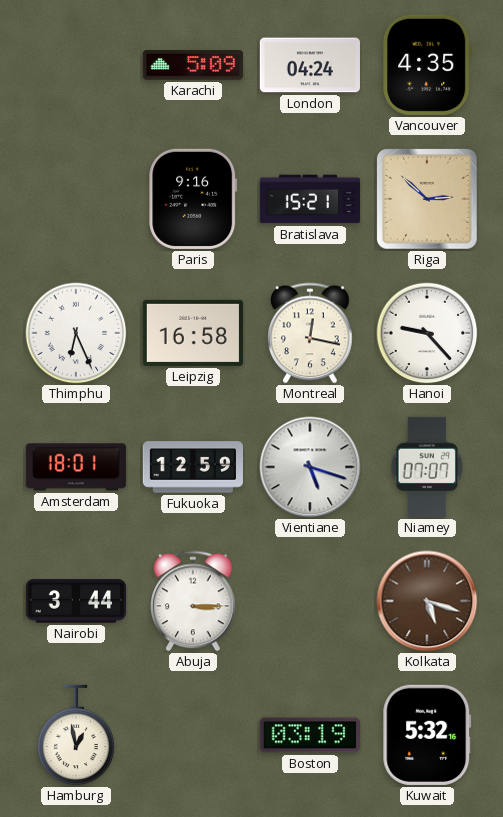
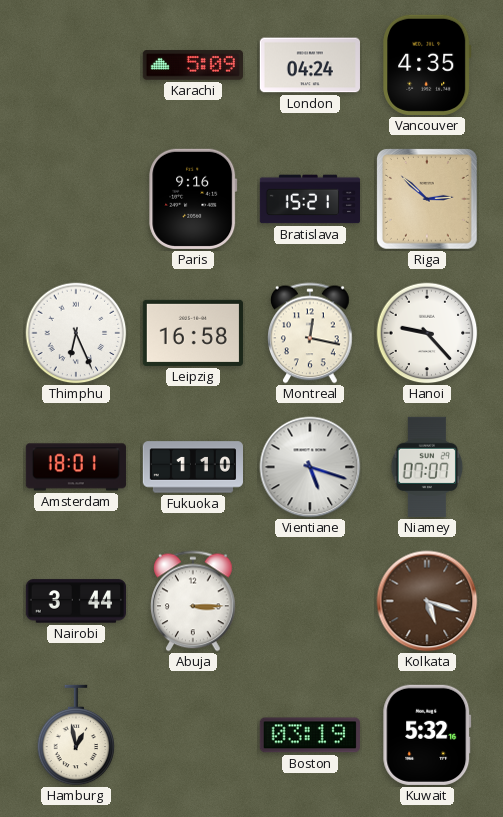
Fukuoka: 12:59 -> 1:10
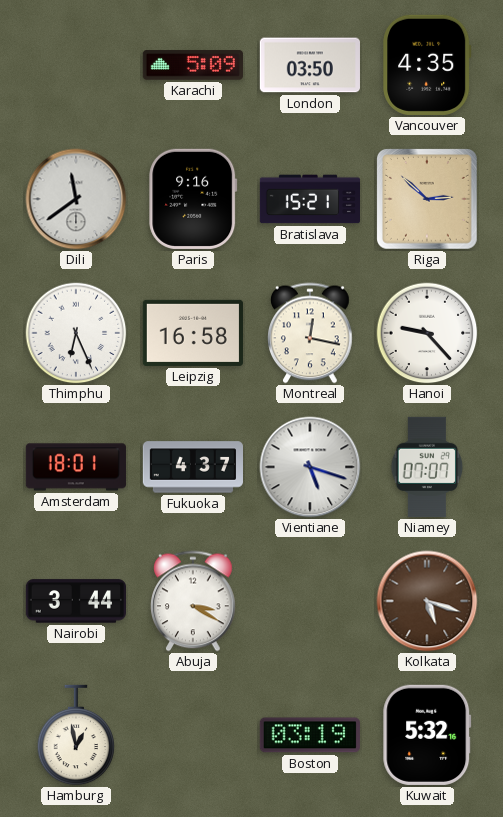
London: 04:24 -> 03:50
Dili: none -> 11:39
Fukuoka: 1:10 -> 4:37
Abuja: 3:15 -> 3:20
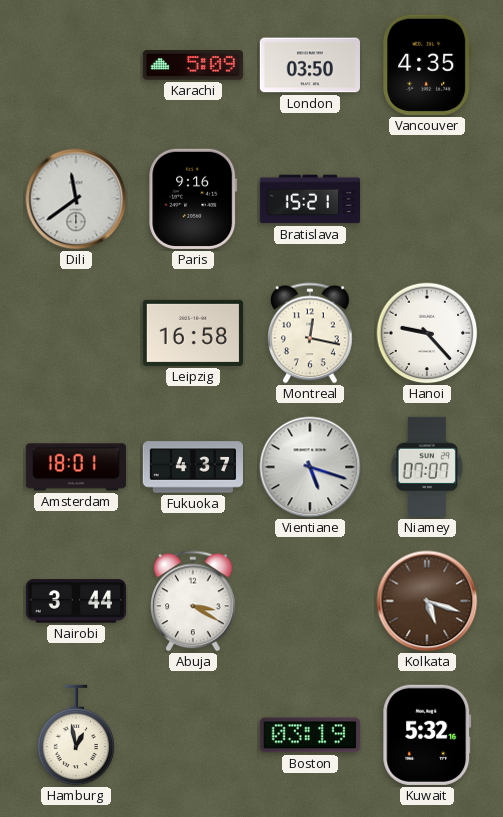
Riga: 2:52 -> none
Thimphu: 6:26 -> none
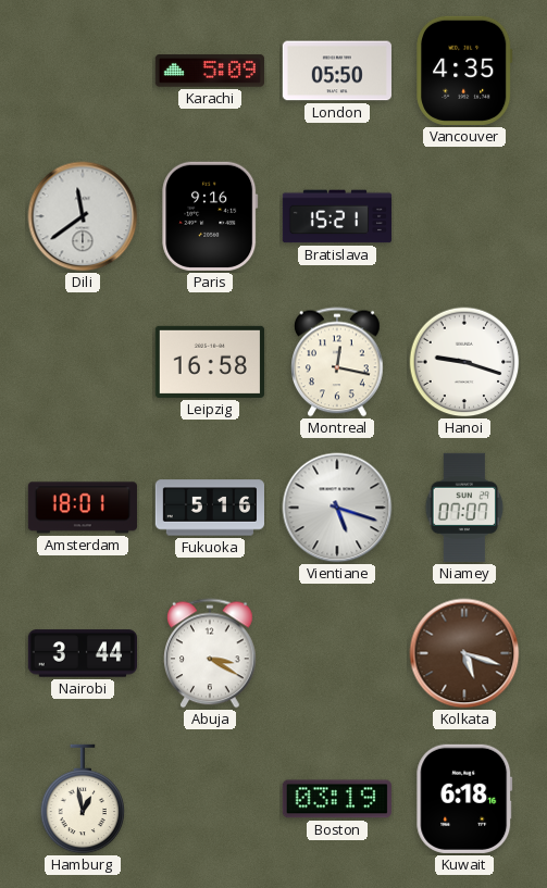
London: 03:50 -> 05:50
Hanoi: 9:23 -> 9:18
Fukuoka: 4:37 -> 5:16
Kuwait: 5:32 -> 6:18
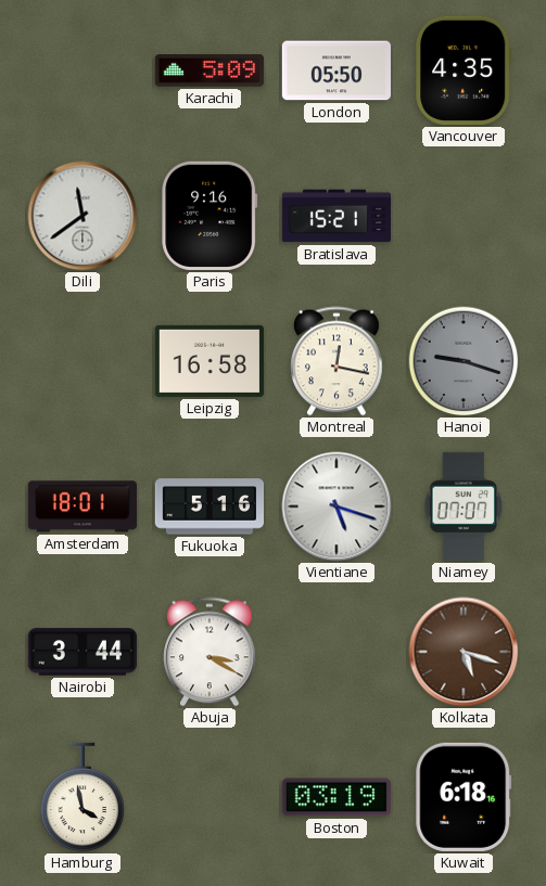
Hanoi dial: white -> grey
Hamburg: 12:58 -> 3:58
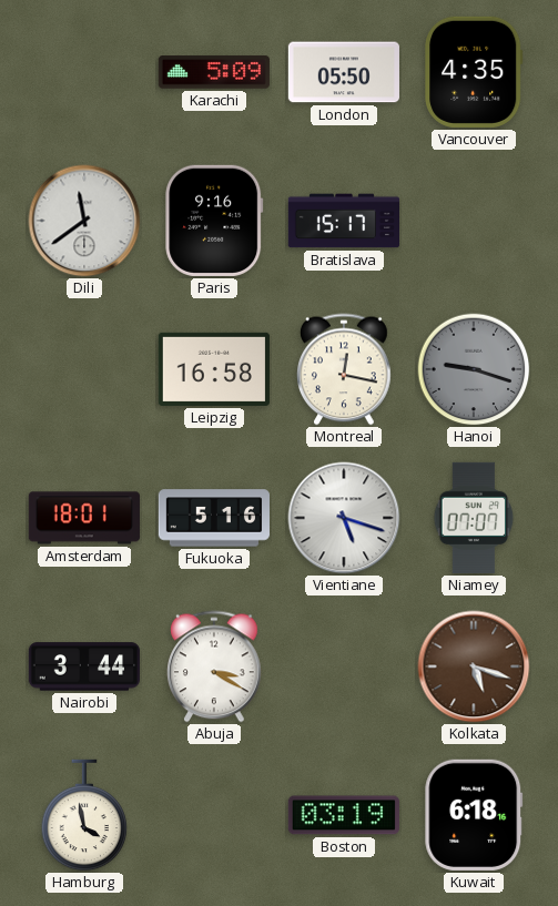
Bratislava: 15:21 -> 15:17
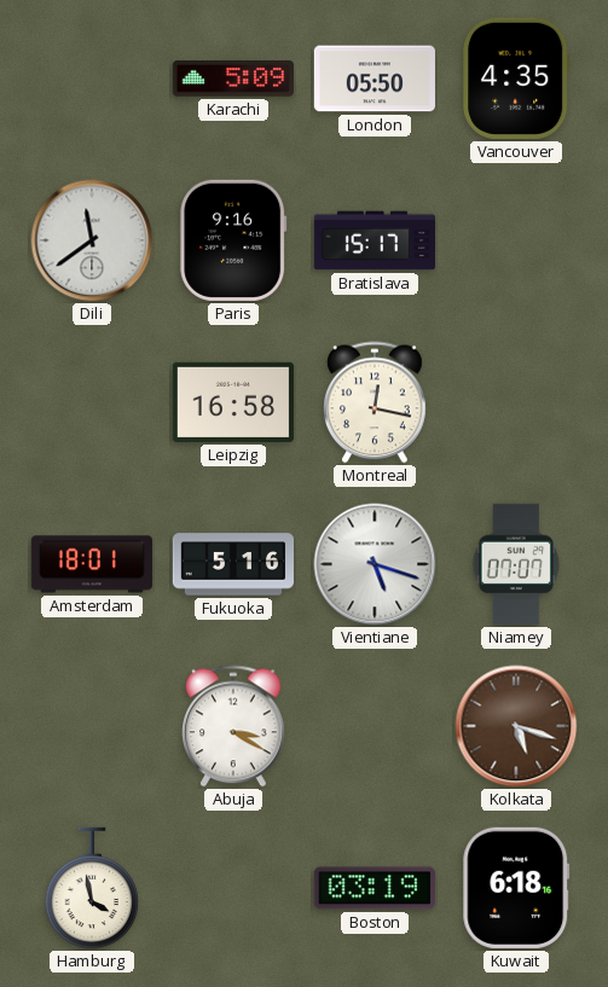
Hanoi: 9:18 -> none
Nairobi: 3:44 -> none
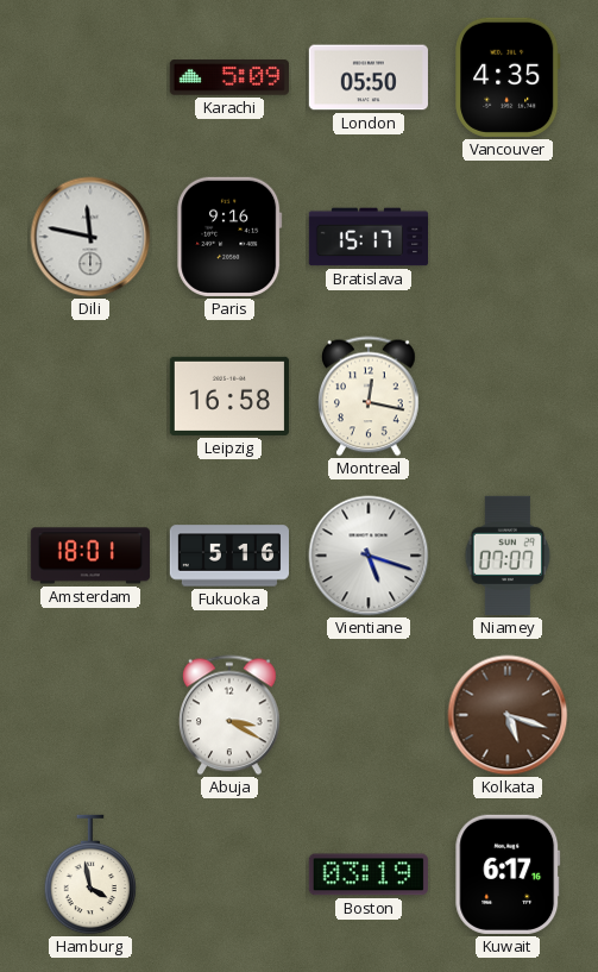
Dili: 11:39 -> 11:47
Kuwait: 6:18 -> 6:17
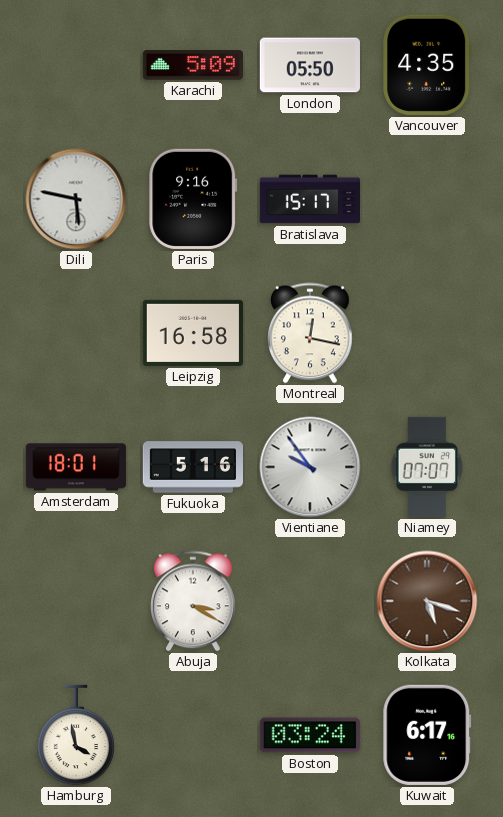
Dili: 11:47 -> 5:47
Vientiane: 5:18 -> 9:54
Boston: 03:19 -> 03:24
